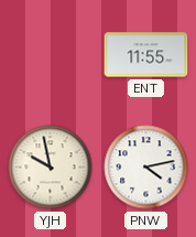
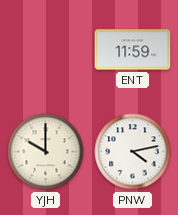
ENT: 11:55 -> 11:59
YJH: 9:58 -> 10:00
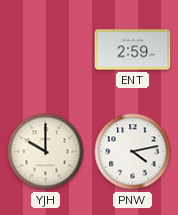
ENT: 11:59 -> 2:59
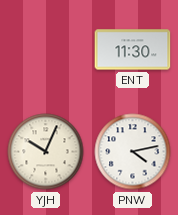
ENT: 2:59 -> 11:30
YJH: 10:00 -> 10:04
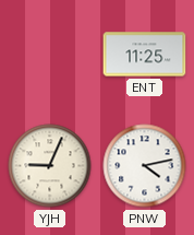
ENT: 11:30 -> 11:25
YJH: 10:04 -> 9:04
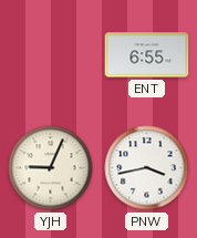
ENT: 11:25 -> 6:55
PNW: 4:13 -> 3:43
